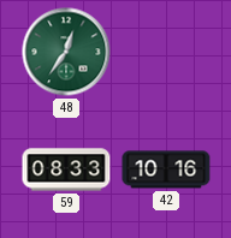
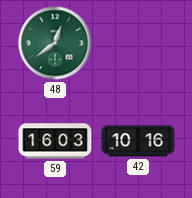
48: 12:36 -> 12:39
59: 08:33 -> 16:03
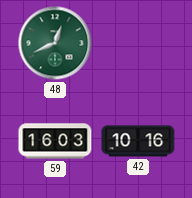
48: 12:39 -> 12:41
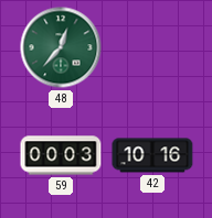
48: 12:41 -> 12:37
59: 16:03 -> 00:03
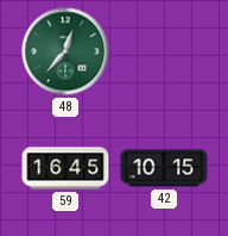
59: 00:03 -> 16:45
42: 10:16 -> 10:15
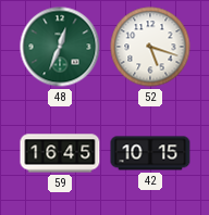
48: 12:37 -> 12:34
52: none -> 5:18
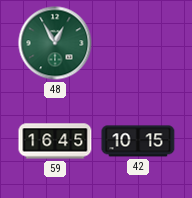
48: 12:34 -> 12:55
52: 5:18 -> none
